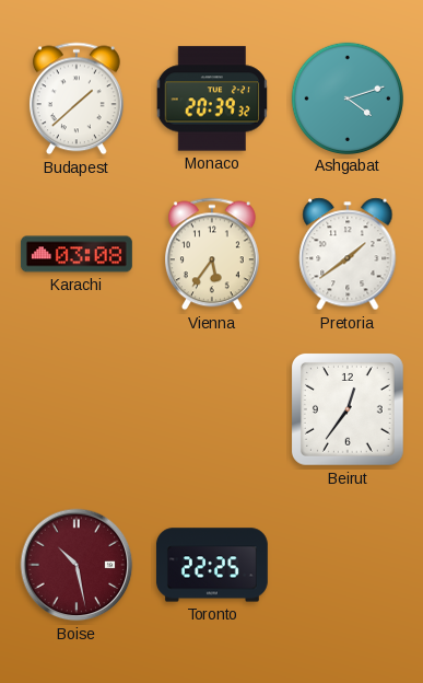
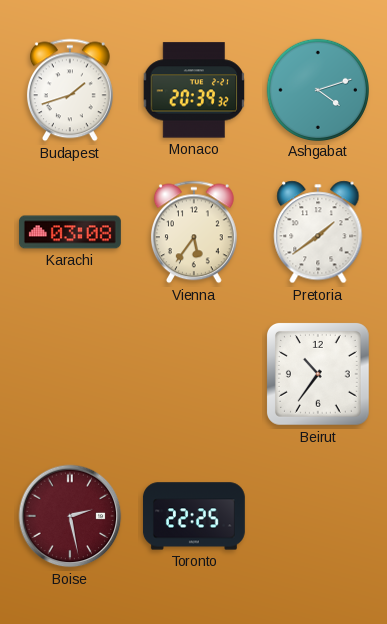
Budapest: 1:38 -> 1:42
Beirut: 12:36 -> 10:36
Boise: 10:28 -> 2:28
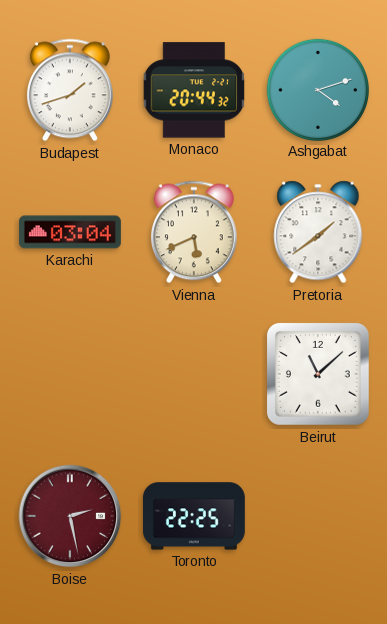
Monaco: 20:39 -> 20:44
Karachi: 03:08 -> 03:04
Vienna: 5:36 -> 5:41
Beirut: 10:36 -> 11:08
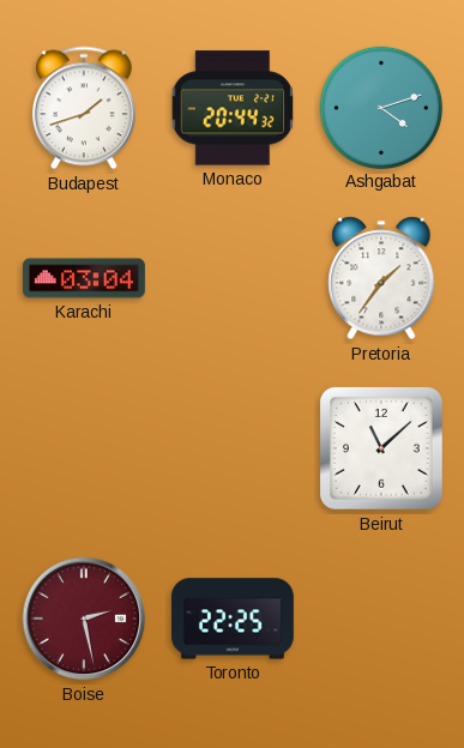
Vienna: 5:41 -> none
Pretoria: 1:39 -> 1:36
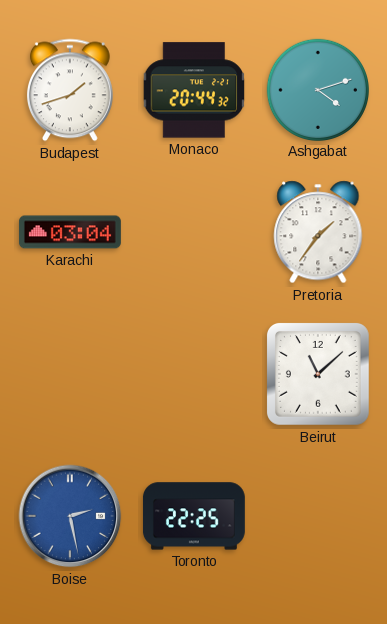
Boise dial: burgundy -> blue
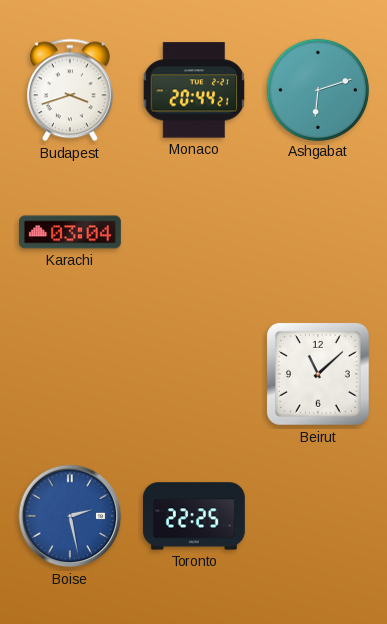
Budapest: 1:42 -> 3:42
Monaco: 20:44:32 -> 20:44:21
Ashgabat: 4:12 -> 6:12
Pretoria: 1:36 -> none
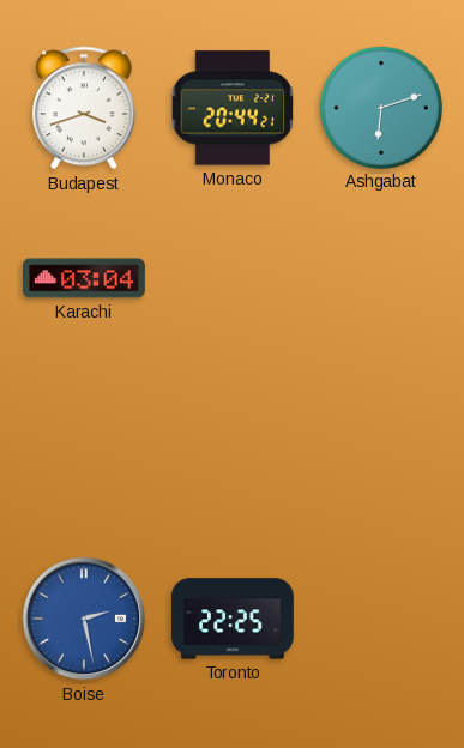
Beirut: 11:08 -> none
